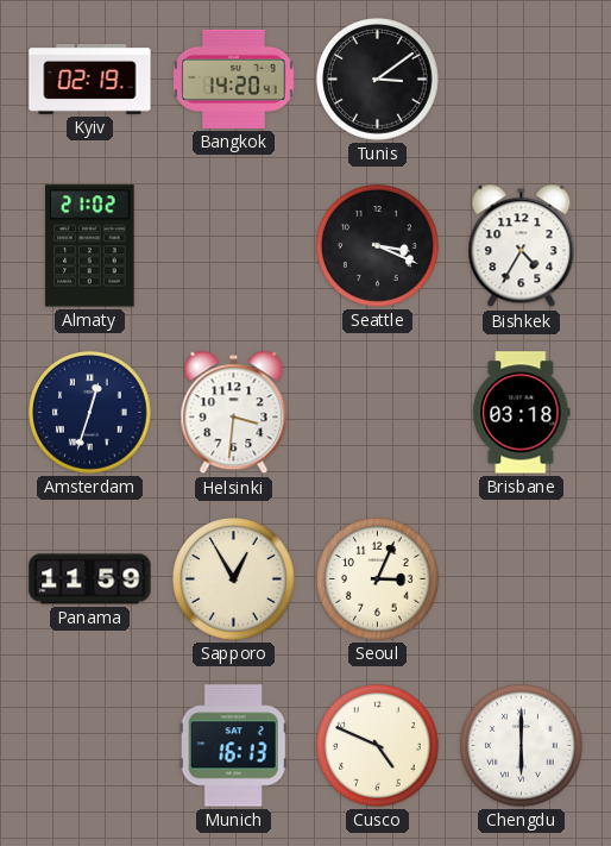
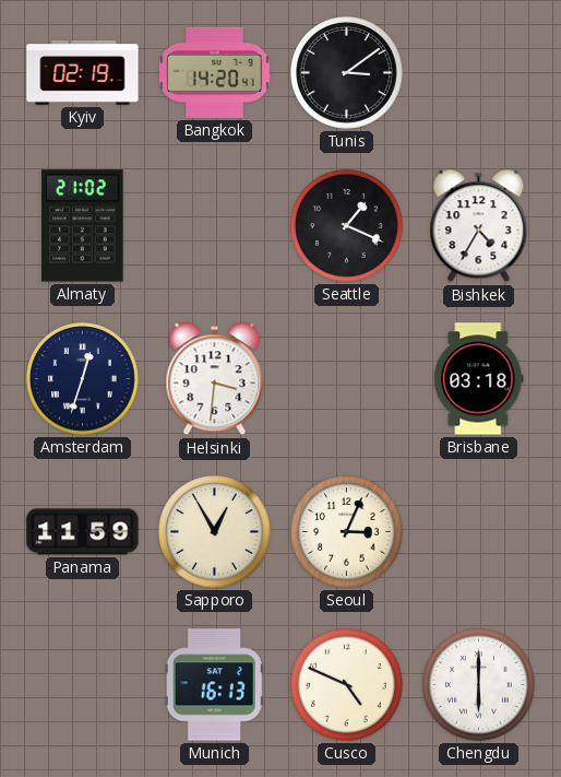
Seattle: 3:19 -> 1:19
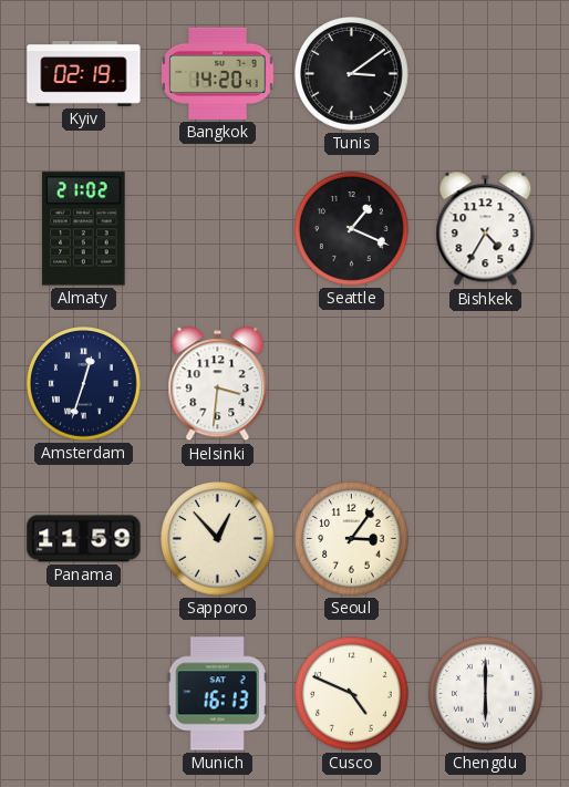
Brisbane: 03:18 -> none
Sapporo: 12:55 -> 12:53
Seoul: 3:04 -> 3:06
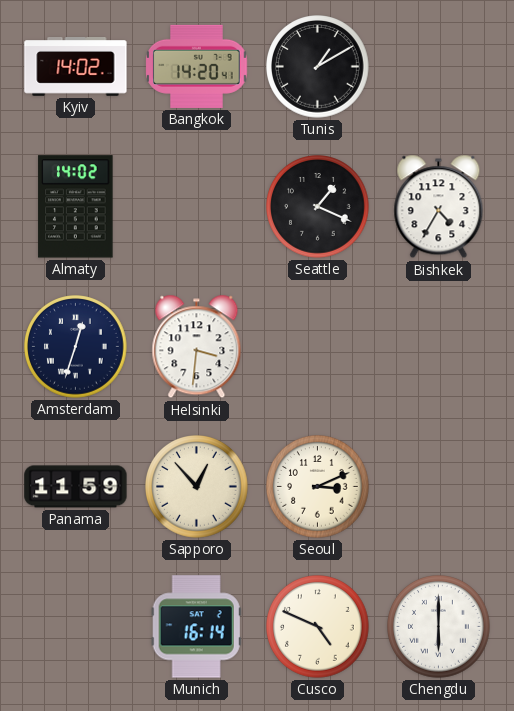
Kyiv: 02:19 -> 14:02
Tunis: 3:09 -> 1:10
Almaty: 21:02 -> 14:02
Seoul: 3:06 -> 3:11
Munich: 16:13 -> 16:14
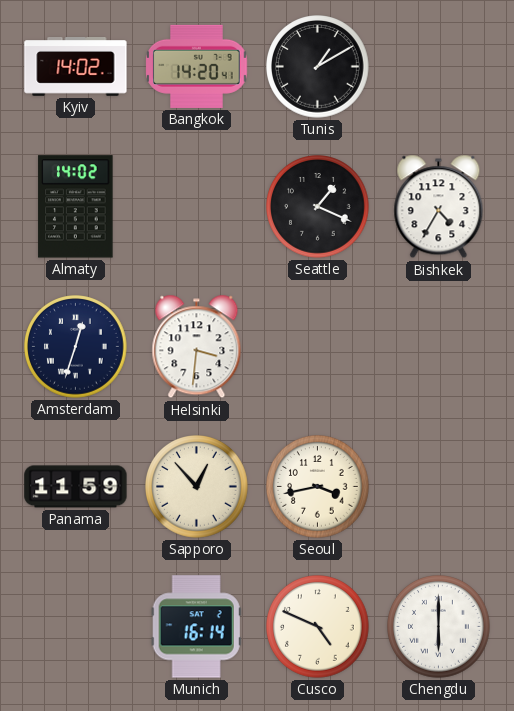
Seoul: 3:11 -> 3:43
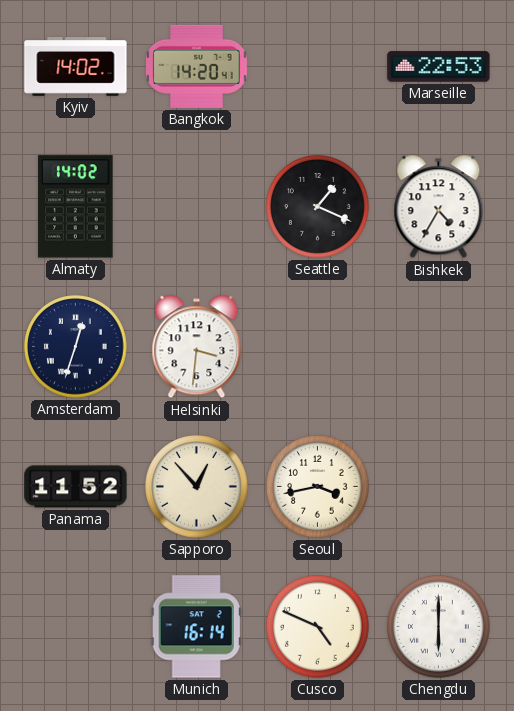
Tunis: 1:10 -> none
Marseille: none -> 22:53
Panama: 11:59 -> 11:52
